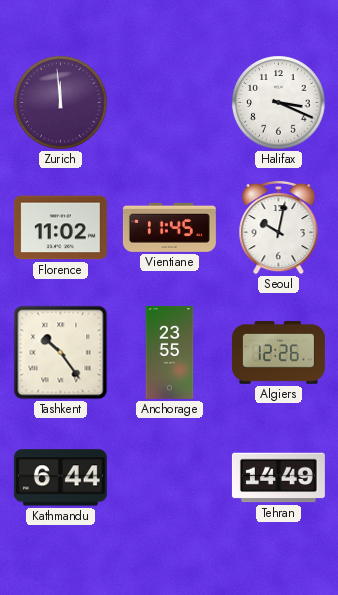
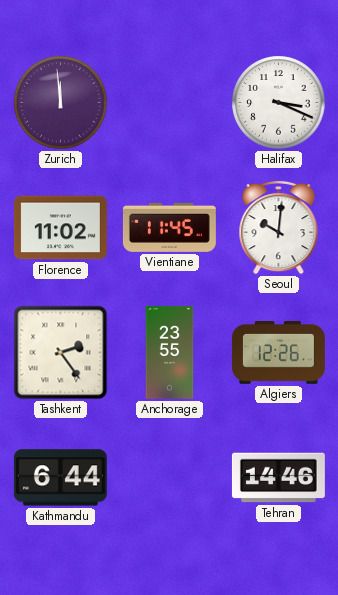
Seoul: 10:02 -> 10:01
Tashkent: 10:24 -> 2:24
Tehran: 14:49 -> 14:46
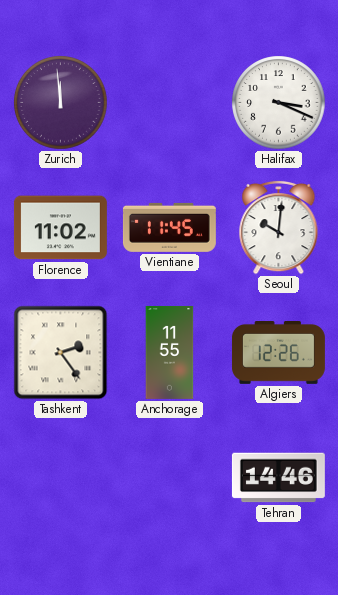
Anchorage: 23:55 -> 11:55
Kathmandu: 6:44 -> none
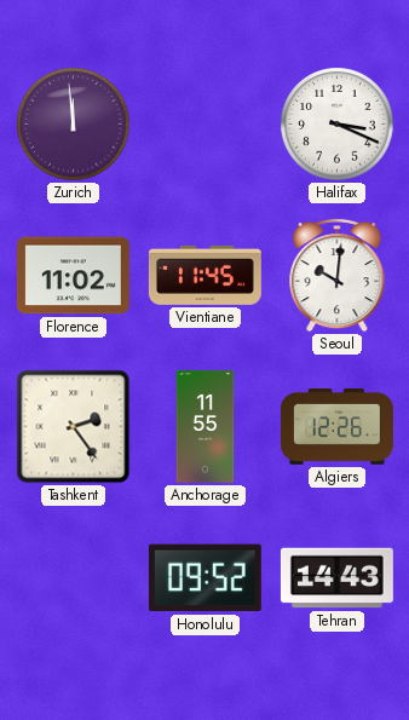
Honolulu: none -> 09:52
Tehran: 14:46 -> 14:43
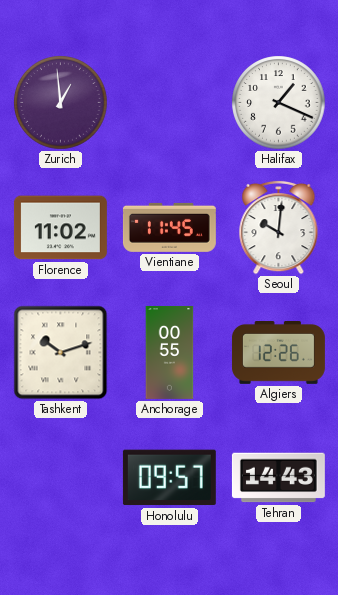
Zurich: 11:59 -> 12:59
Halifax: 3:19 -> 1:19
Tashkent: 2:24 -> 10:12
Anchorage: 11:55 -> 00:55
Honolulu: 09:52 -> 09:57
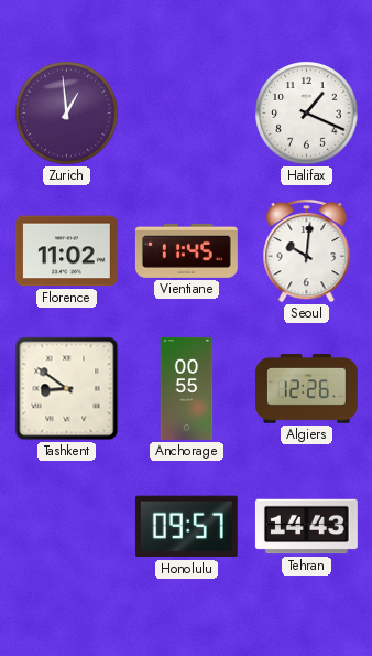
Tashkent: 10:12 -> 8:51
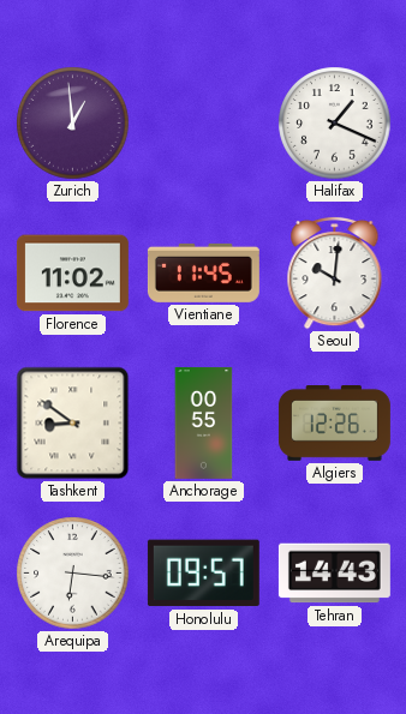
Arequipa: none -> 6:16
